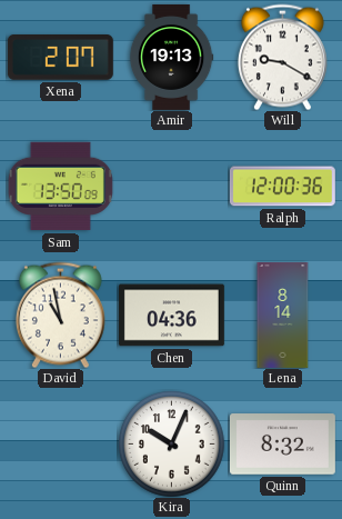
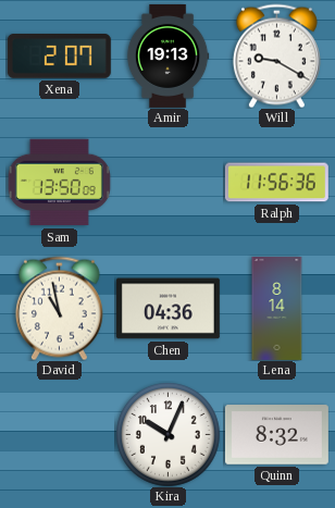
Ralph: 12:00 -> 11:56
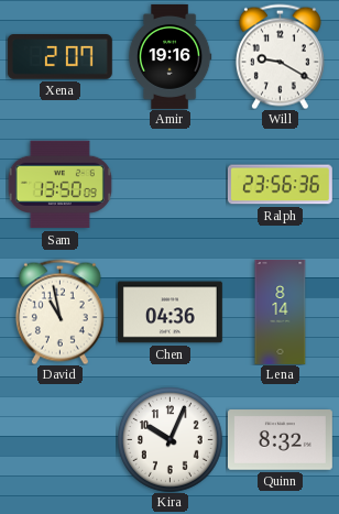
Amir: 19:13 -> 19:16
Ralph: 11:56 -> 23:56
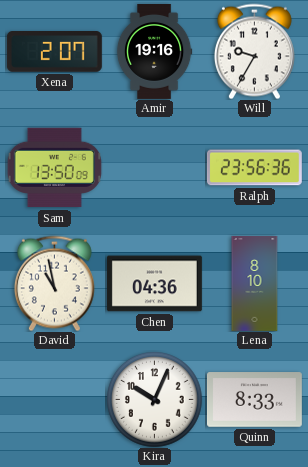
Will: 9:20 -> 9:35
Lena: 8:14 -> 8:10
Quinn: 8:32 -> 8:33
